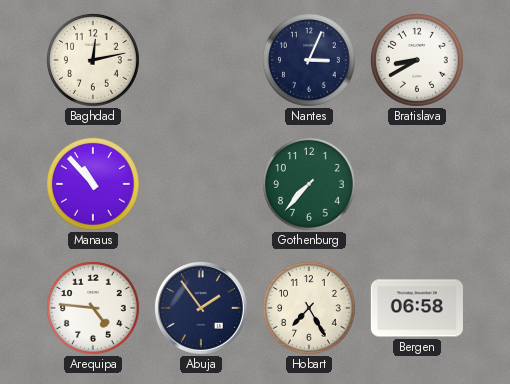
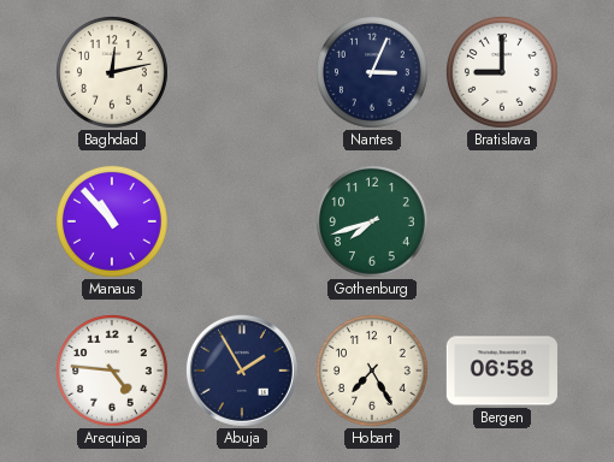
Bratislava: 8:40 -> 9:00
Gothenburg: 7:37 -> 7:42
Abuja: 1:54 -> 1:55
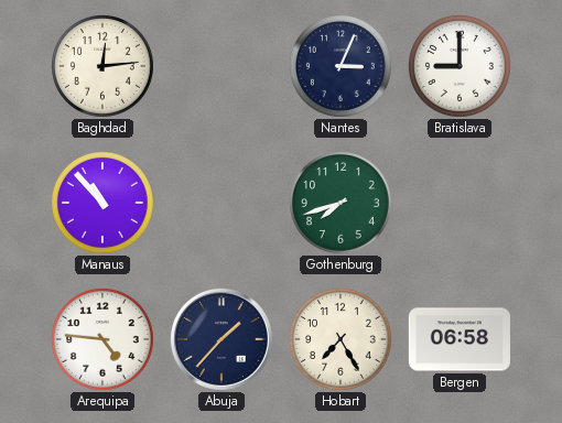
Baghdad: 12:13 -> 12:14
Abuja: 1:55 -> 1:37
